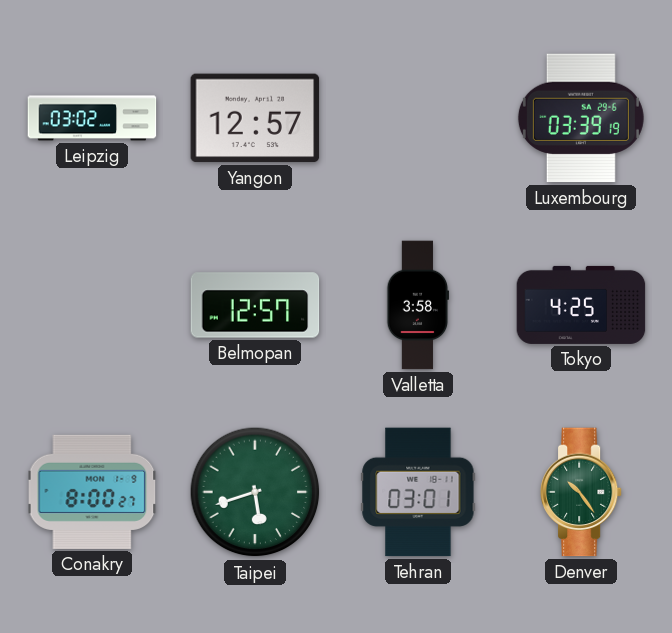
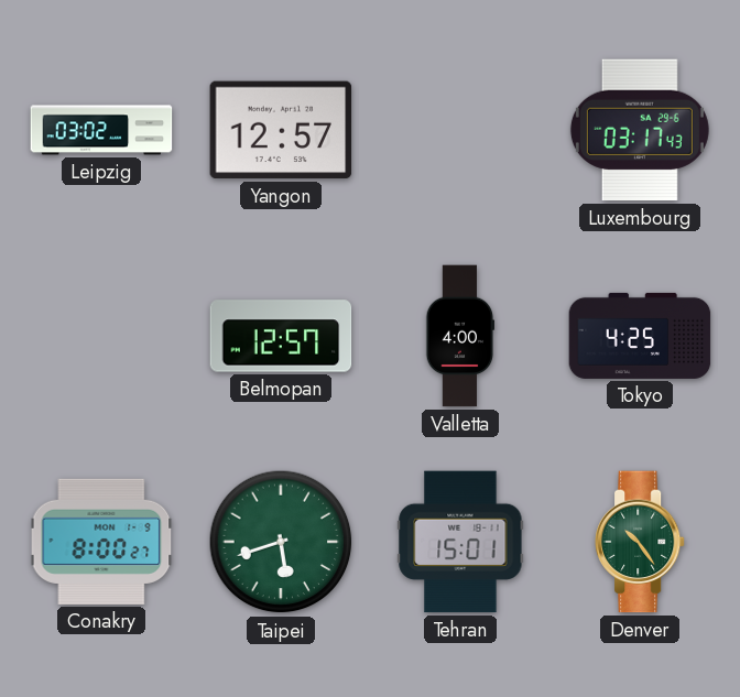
Luxembourg: 03:39 -> 03:17
Valletta: 3:58 -> 4:00
Tehran: 03:01 -> 15:01
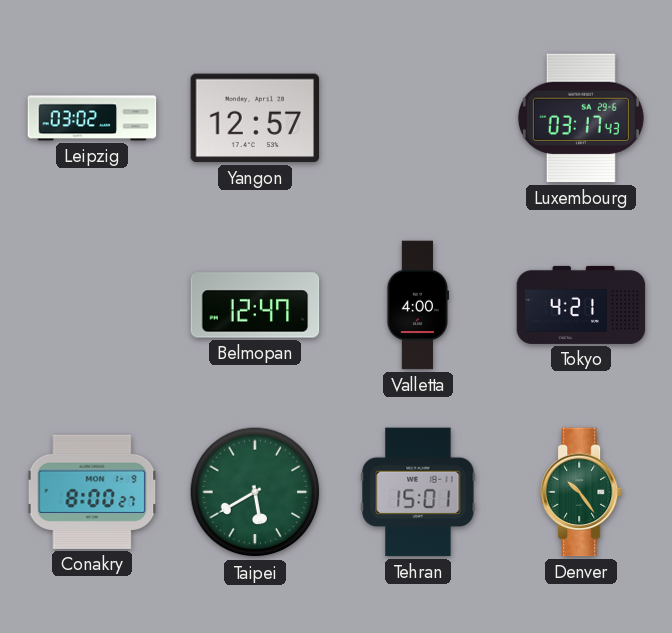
Belmopan: 12:57 -> 12:47
Tokyo: 4:25 -> 4:21
Taipei: 5:42 -> 5:40
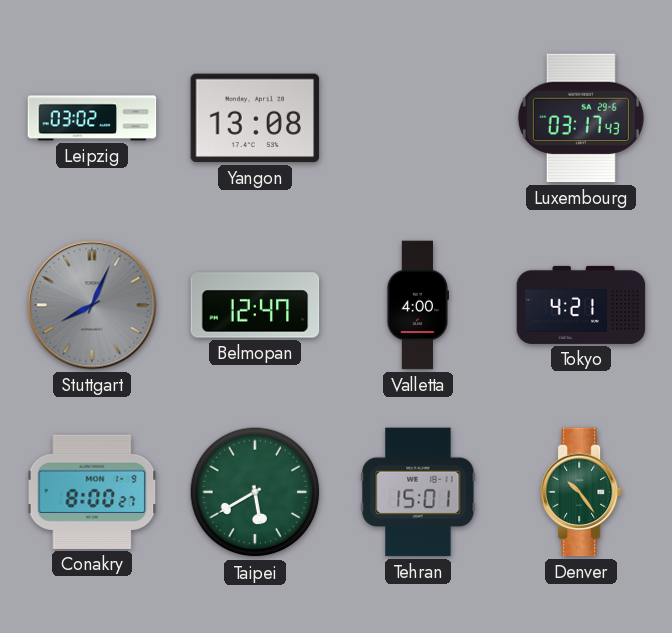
Yangon: 12:57 -> 13:08
Stuttgart: none -> 8:04
